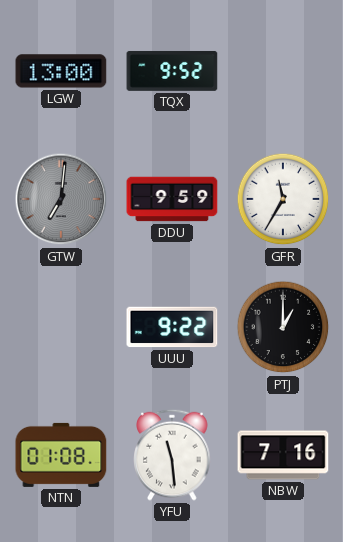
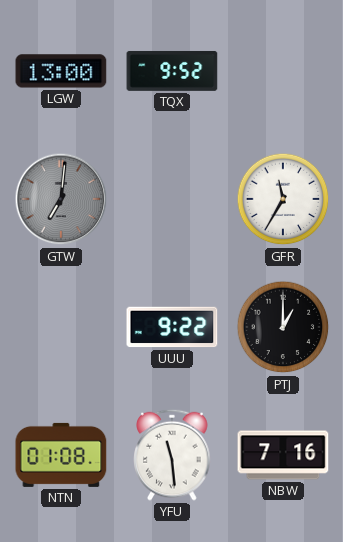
DDU: 9:59 -> none
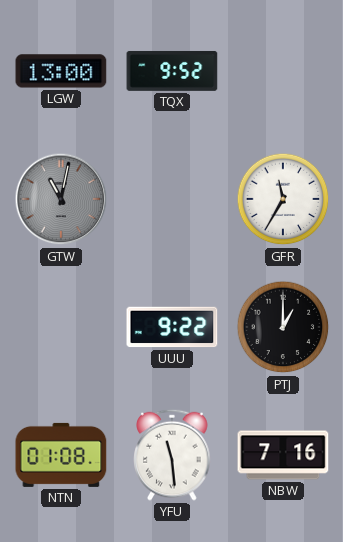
GTW: 7:01 -> 11:02
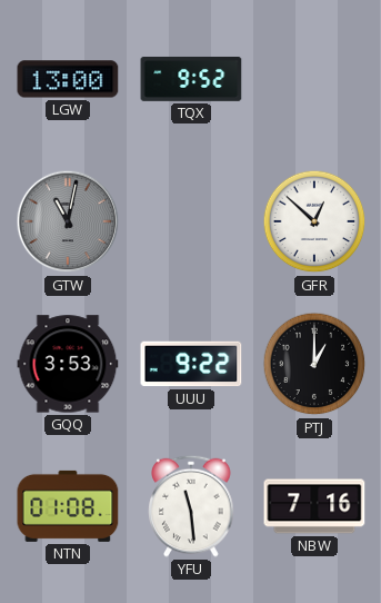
GFR: 11:35 -> 12:52
GQQ: none -> 3:53
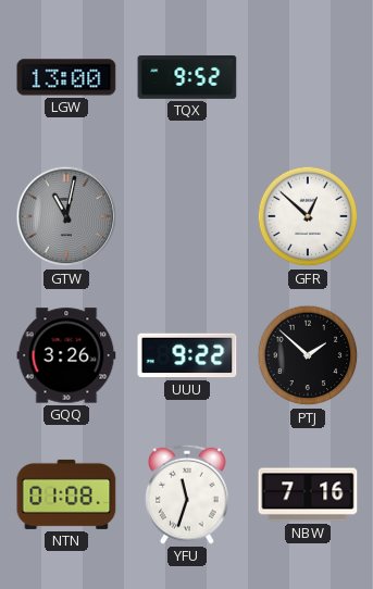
GQQ: 3:53 -> 3:26
PTJ: 1:00 -> 1:52
YFU: 11:29 -> 11:33
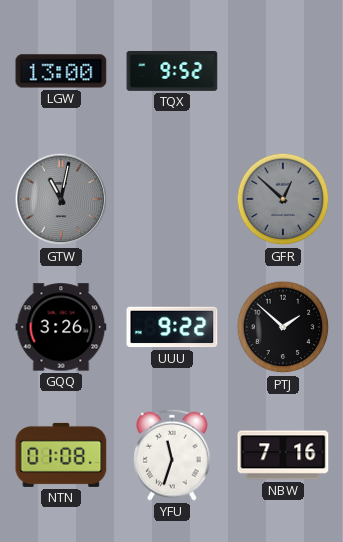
GFR dial: white -> grey
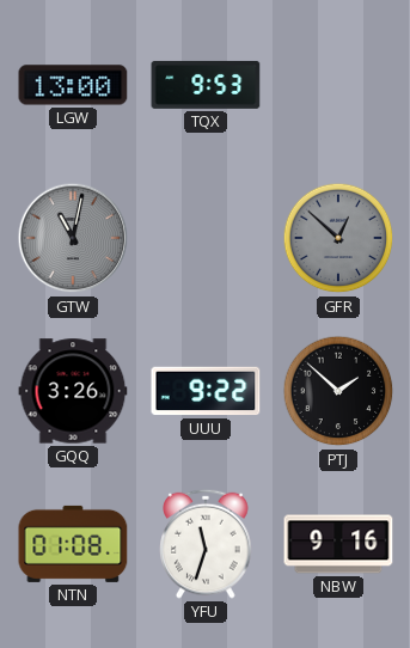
TQX: 9:52 -> 9:53
NBW: 7:16 -> 9:16
